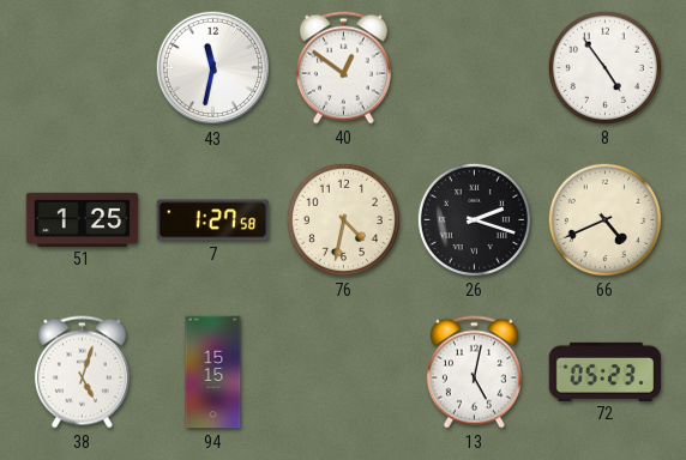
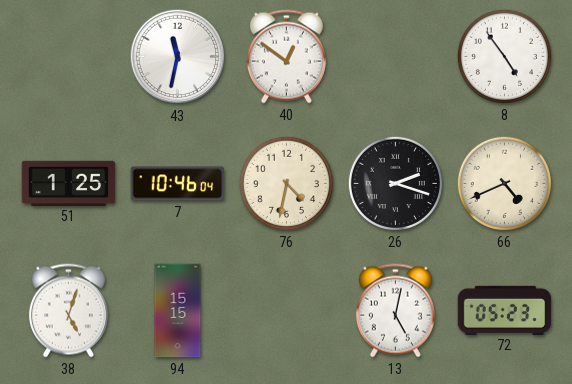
7: 1:27 -> 10:46
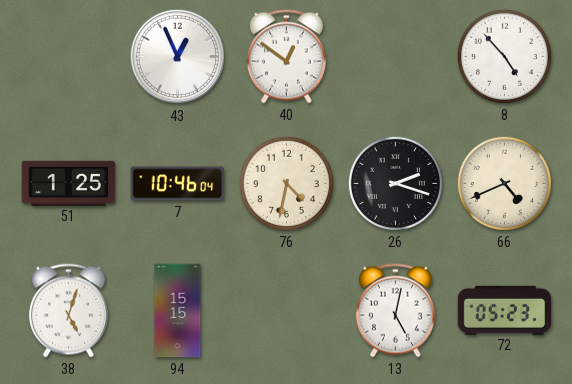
43: 11:32 -> 12:56
8: 4:54 -> 4:53
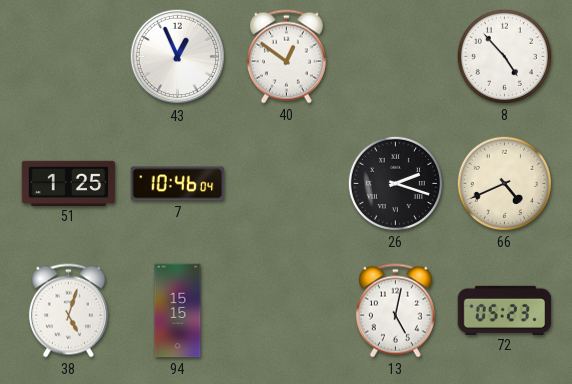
76: 4:32 -> none
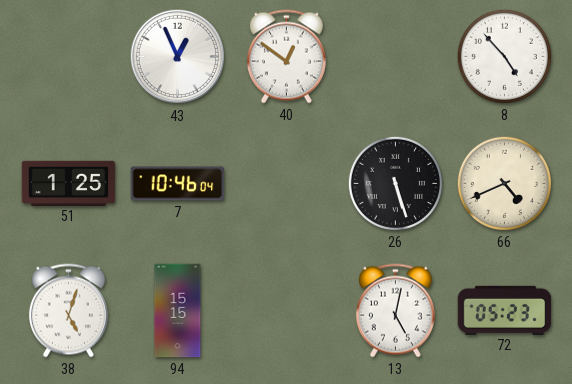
26: 2:18 -> 5:27
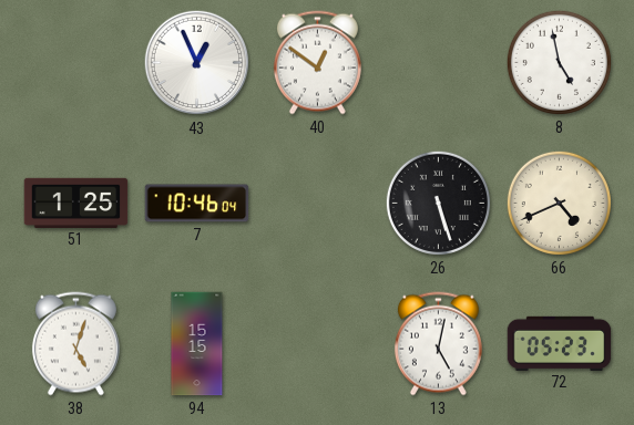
8: 4:53 -> 4:58
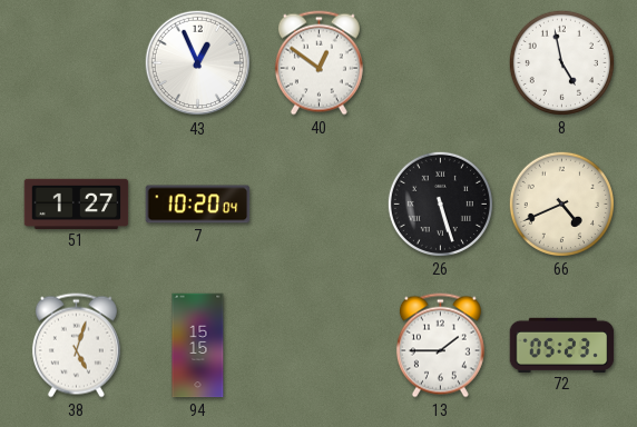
51: 1:25 -> 1:27
7: 10:46 -> 10:20
13: 5:02 -> 1:45
